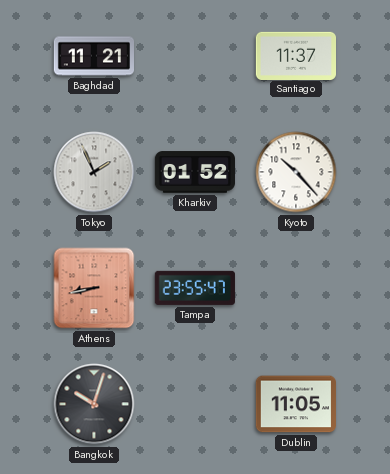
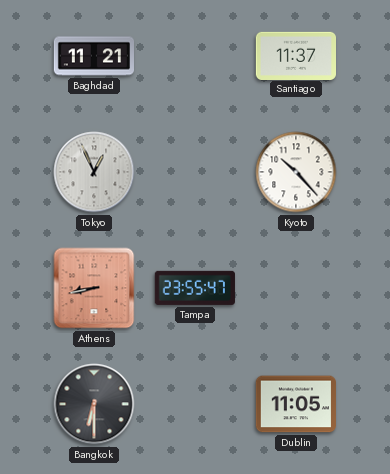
Tokyo: 1:56 -> 12:56
Kharkiv: 01:52 -> none
Bangkok: 10:03 -> 6:30
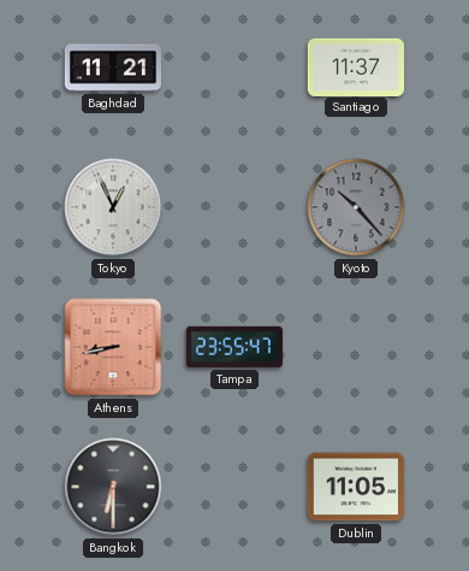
Kyoto dial: white -> grey
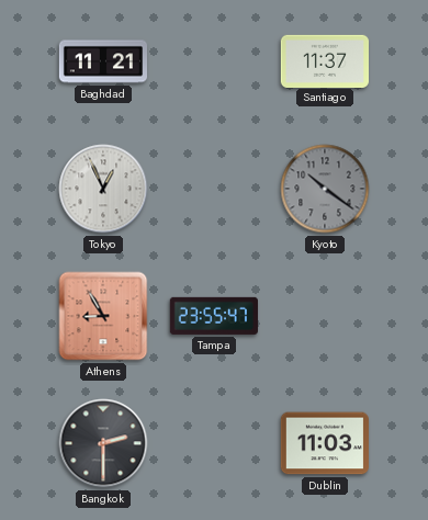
Kyoto: 10:23 -> 10:21
Athens: 8:43 -> 8:55
Bangkok: 6:30 -> 2:30
Dublin: 11:05 -> 11:03
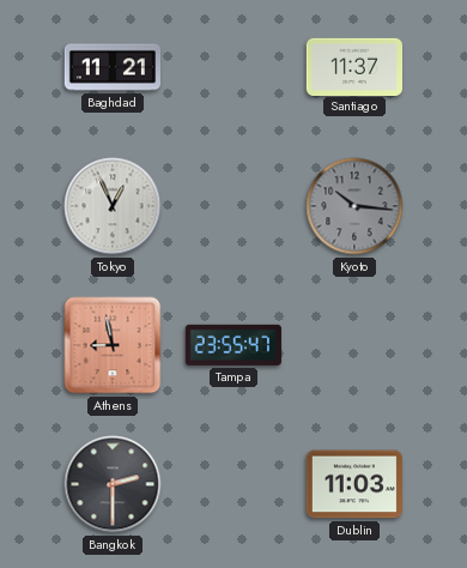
Kyoto: 10:21 -> 10:16
Athens: 8:55 -> 8:58
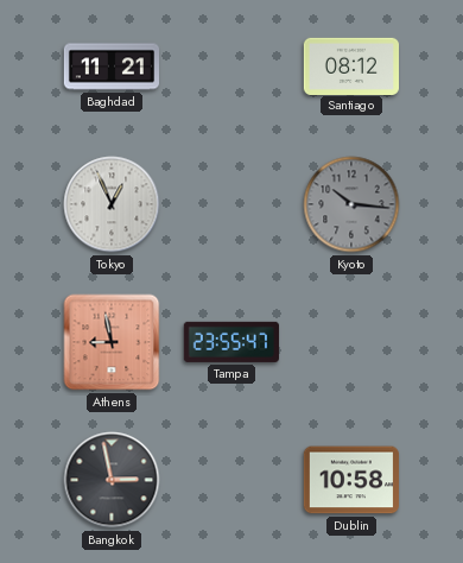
Santiago: 11:37 -> 08:12
Bangkok: 2:30 -> 2:58
Dublin: 11:03 -> 10:58
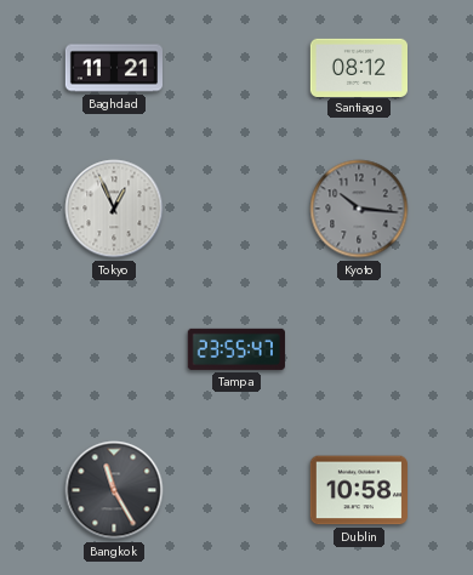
Athens: 8:58 -> none
Bangkok: 2:58 -> 11:25
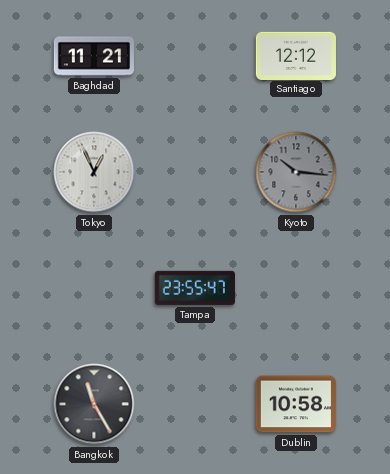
Santiago: 08:12 -> 12:12
